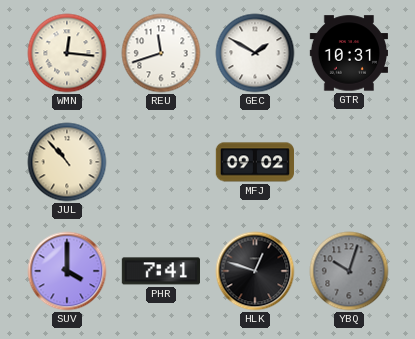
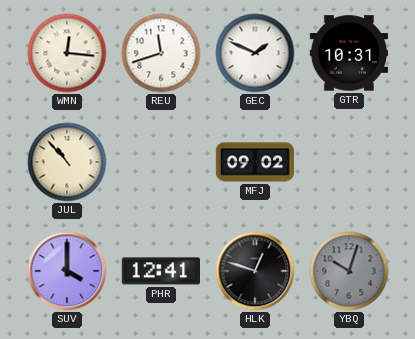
GEC: 1:50 -> 1:49
PHR: 7:41 -> 12:41
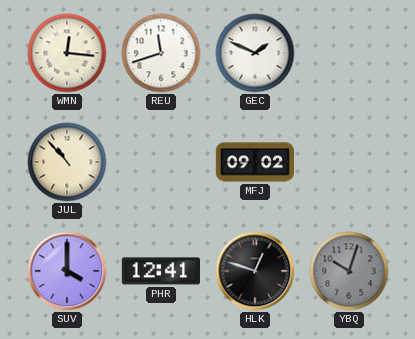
GTR: 10:31 -> none
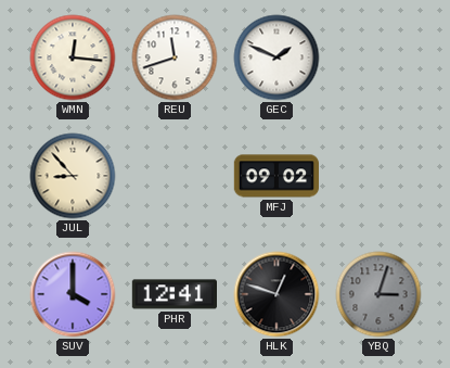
JUL: 10:53 -> 8:53
YBQ: 10:03 -> 3:03
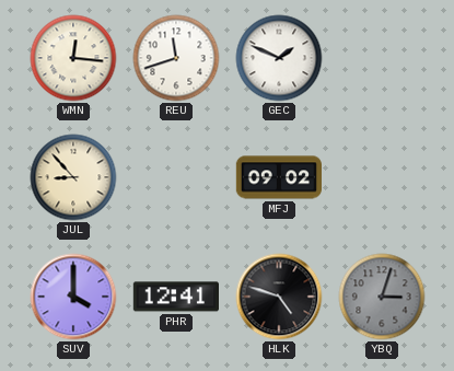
HLK: 12:48 -> 4:48
